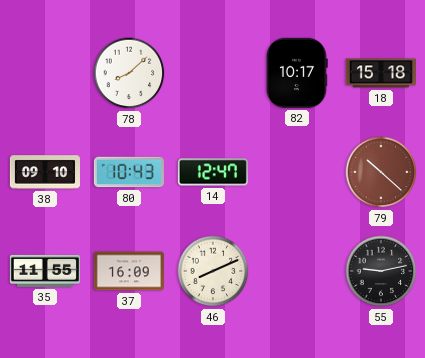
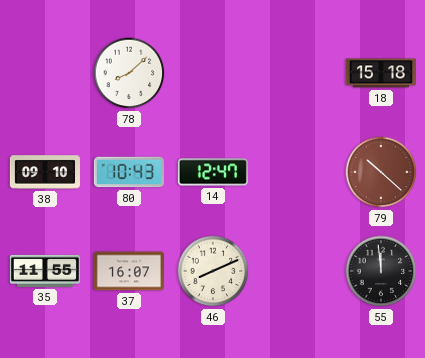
82: 10:17 -> none
37: 16:09 -> 16:07
55: 9:13 -> 11:59
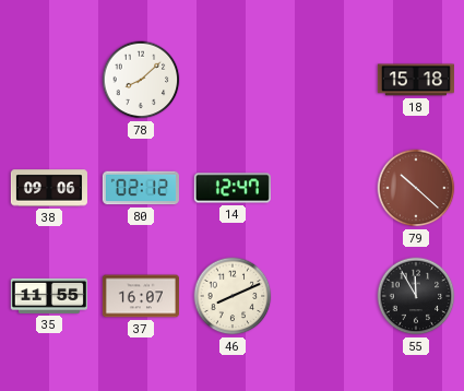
38: 09:10 -> 09:06
80: 10:43 -> 02:12
55: 11:59 -> 11:55
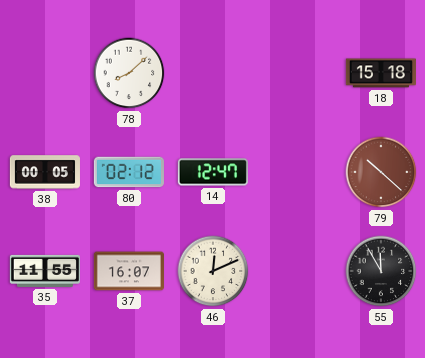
38: 09:06 -> 00:05
46: 8:11 -> 12:11
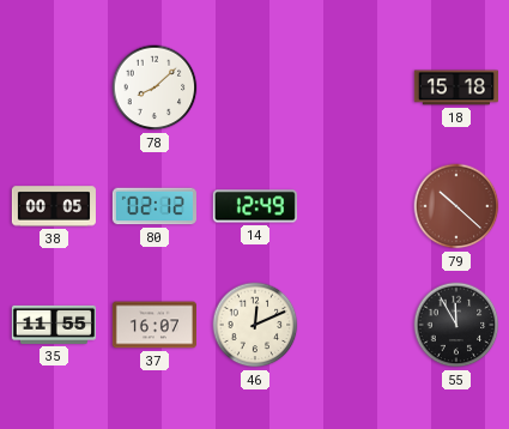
14: 12:47 -> 12:49
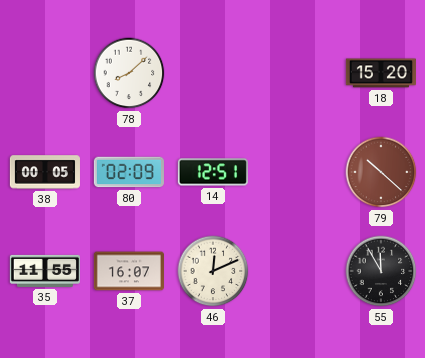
18: 15:18 -> 15:20
80: 02:12 -> 02:09
14: 12:49 -> 12:51
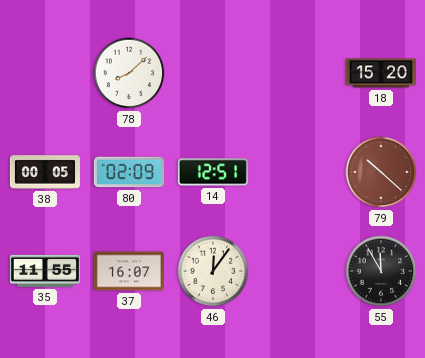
46: 12:11 -> 12:06
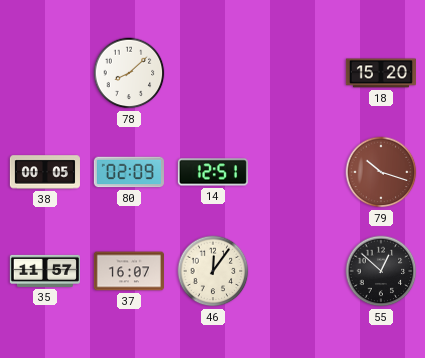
79: 10:22 -> 10:18
35: 11:55 -> 11:57
55: 11:55 -> 12:52
